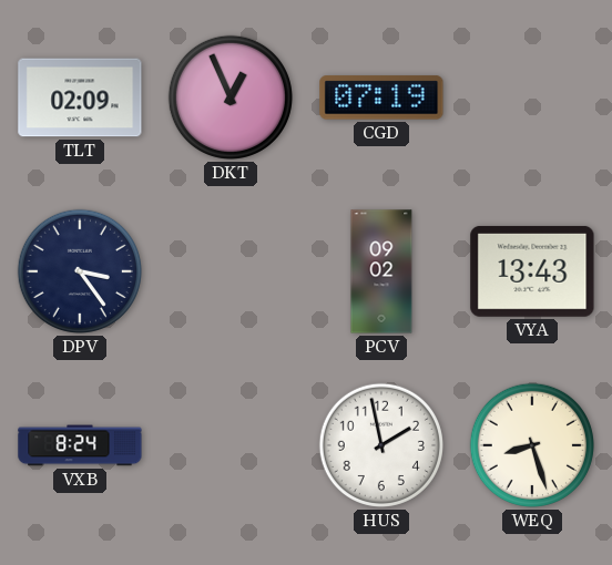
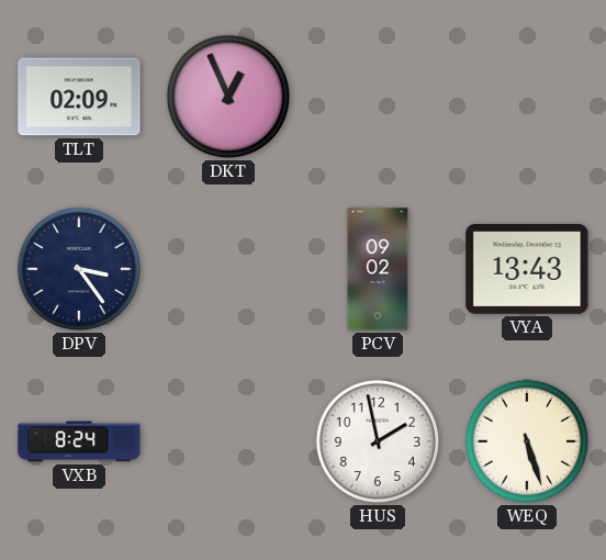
CGD: 07:19 -> none
WEQ: 8:27 -> 5:27
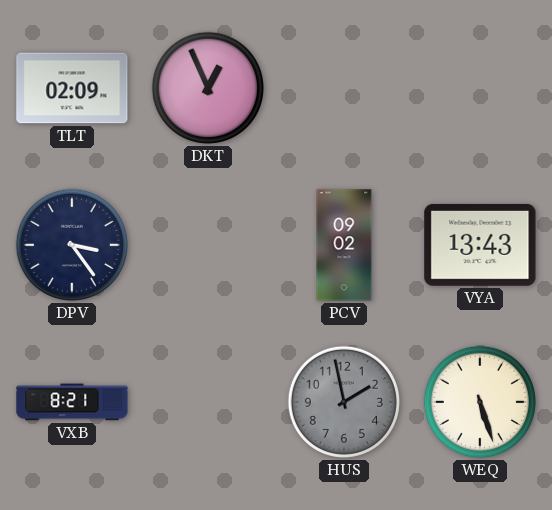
VXB: 8:24 -> 8:21
HUS dial: white -> grey
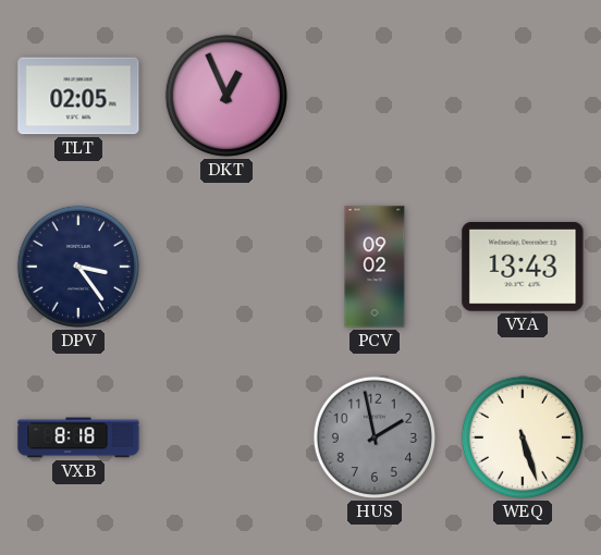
TLT: 02:09 -> 02:05
VXB: 8:21 -> 8:18
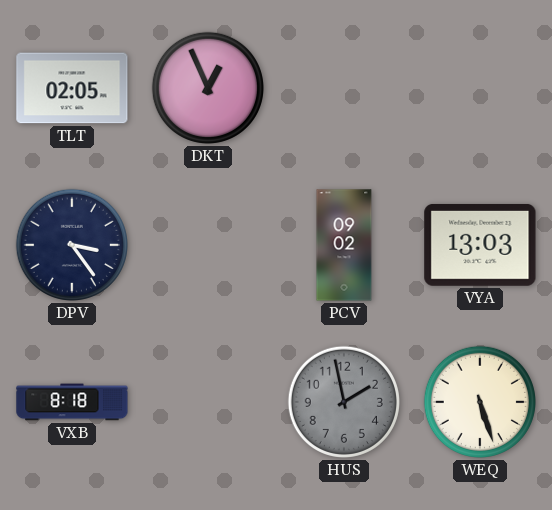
VYA: 13:43 -> 13:03
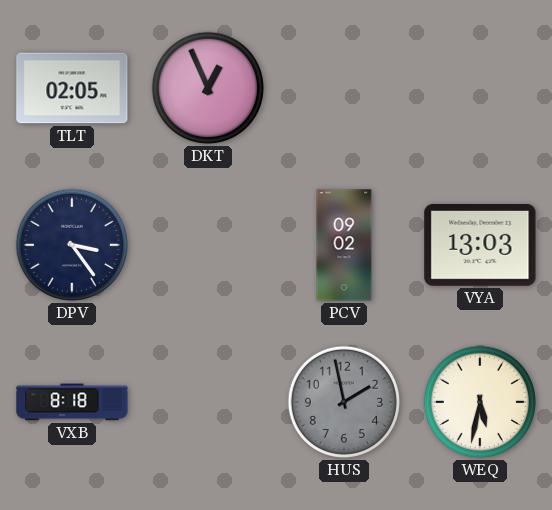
WEQ: 5:27 -> 5:32
